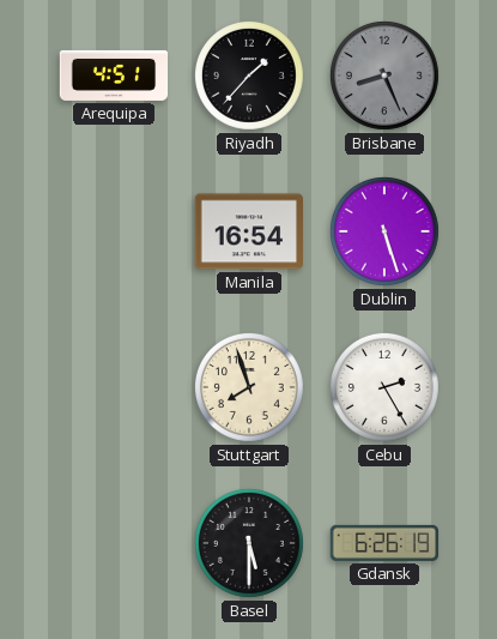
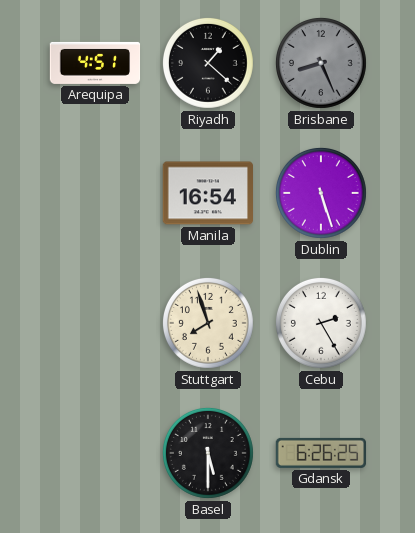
Riyadh: 1:37 -> 1:22
Gdansk: 6:26:19 -> 6:26:25
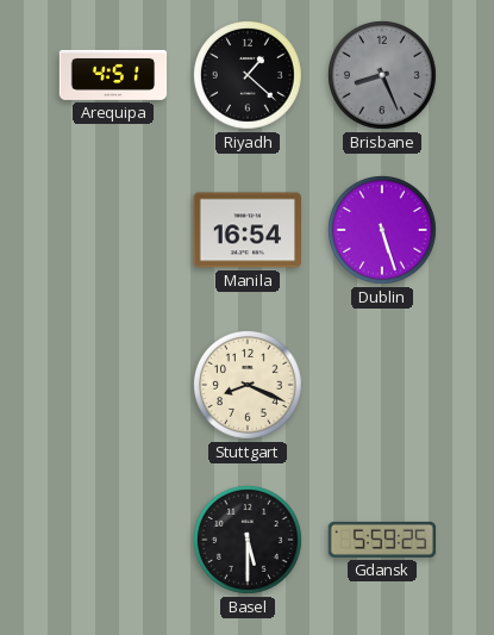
Stuttgart: 7:57 -> 8:19
Cebu: 2:25 -> none
Gdansk: 6:26 -> 5:59
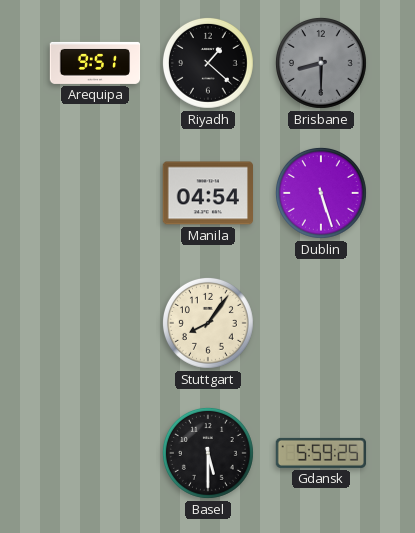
Arequipa: 4:51 -> 9:51
Brisbane: 8:26 -> 8:30
Manila: 16:54 -> 04:54
Stuttgart: 8:19 -> 8:06
